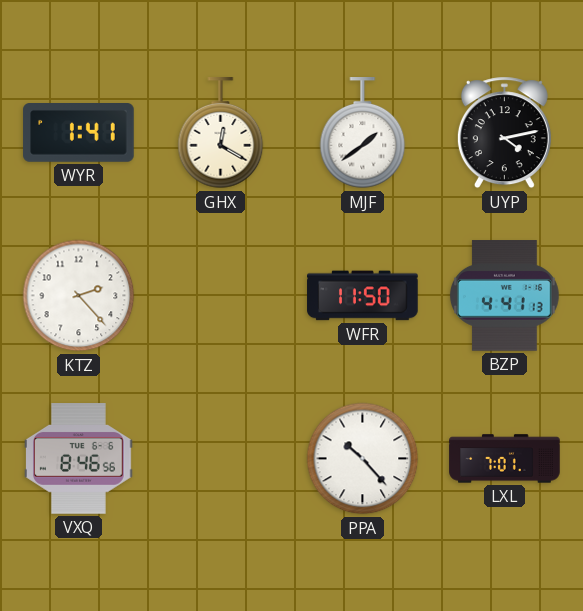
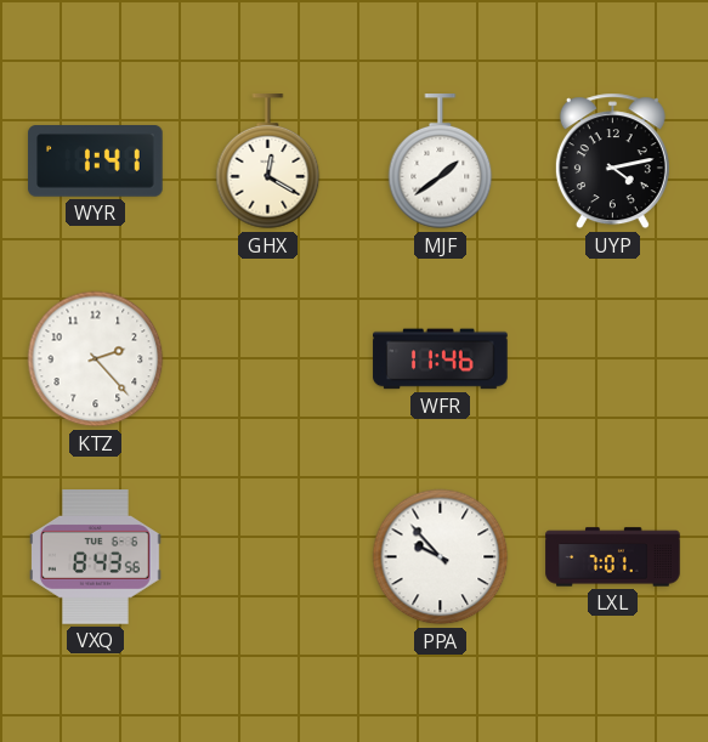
WFR: 11:50 -> 11:46
BZP: 4:41 -> none
VXQ: 8:46 -> 8:43
PPA: 10:23 -> 9:53
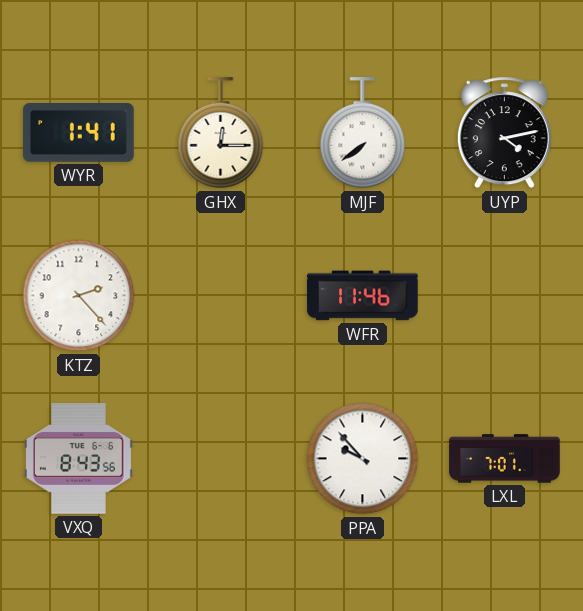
GHX: 12:20 -> 12:15
MJF: 1:39 -> 7:39
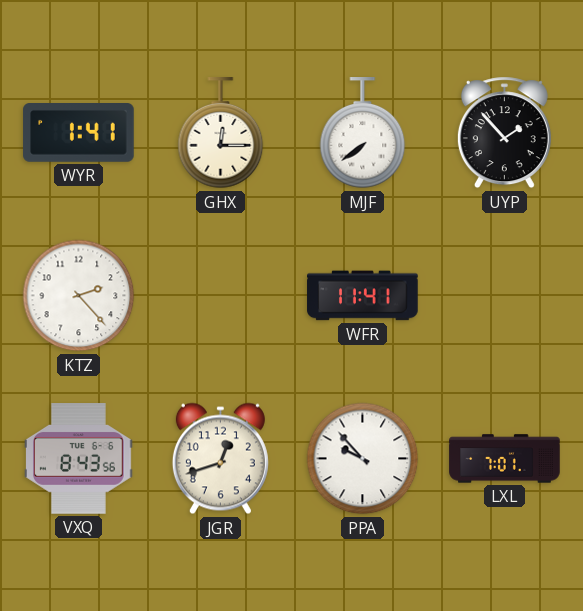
UYP: 4:13 -> 1:53
WFR: 11:46 -> 11:41
JGR: none -> 12:42
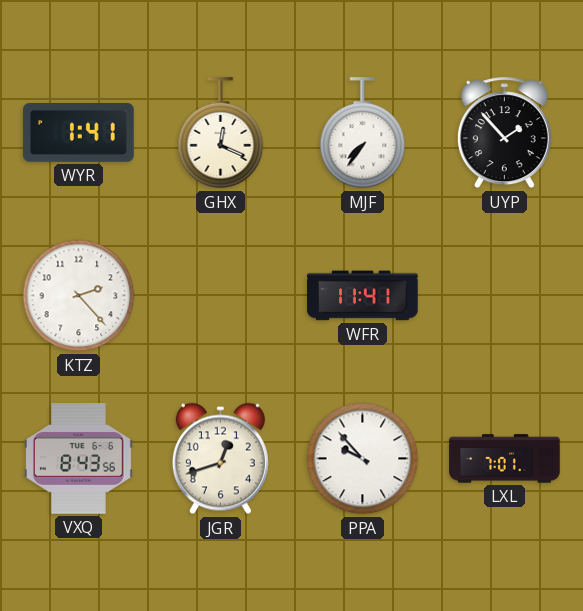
GHX: 12:15 -> 12:19
MJF: 7:39 -> 7:36
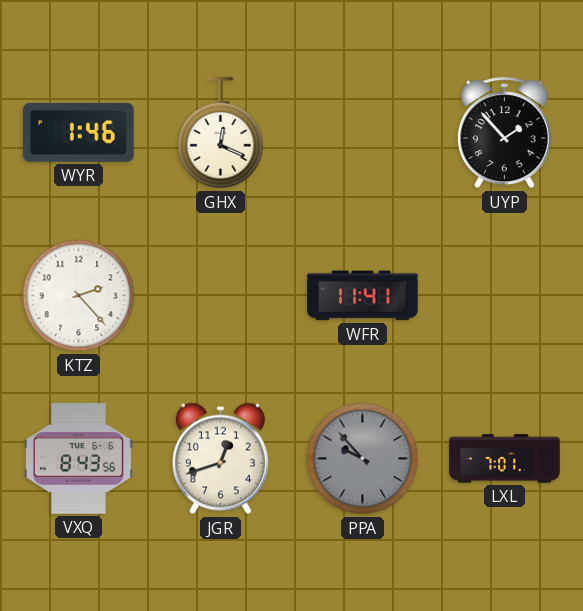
WYR: 1:41 -> 1:46
MJF: 7:36 -> none
PPA dial: white -> grey
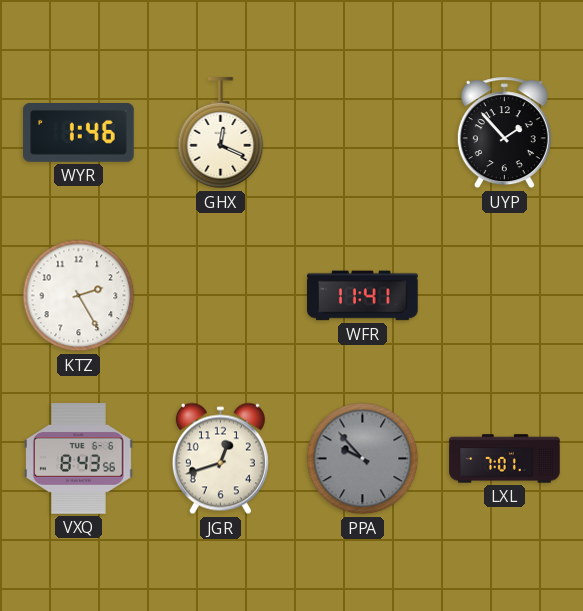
KTZ: 2:23 -> 2:25
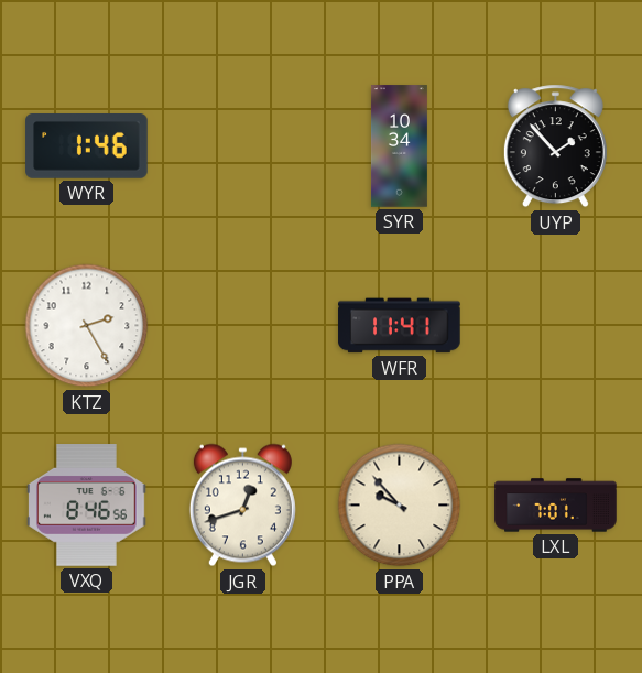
GHX: 12:19 -> none
SYR: none -> 10:34
VXQ: 8:43 -> 8:46
PPA dial: grey -> cream
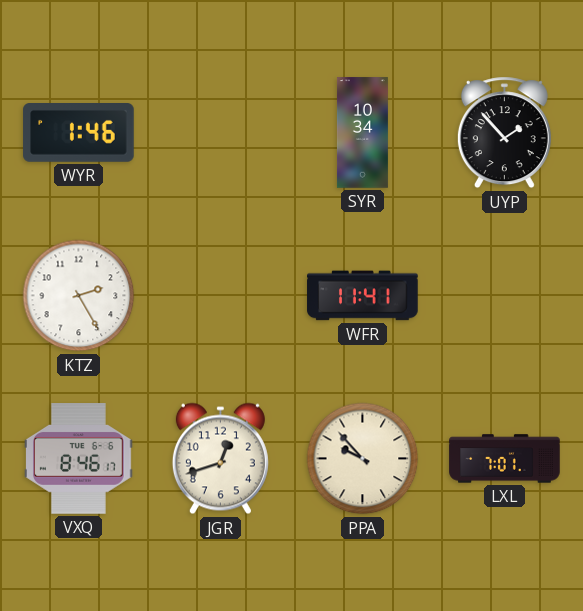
VXQ: 8:46:56 -> 8:46:17
